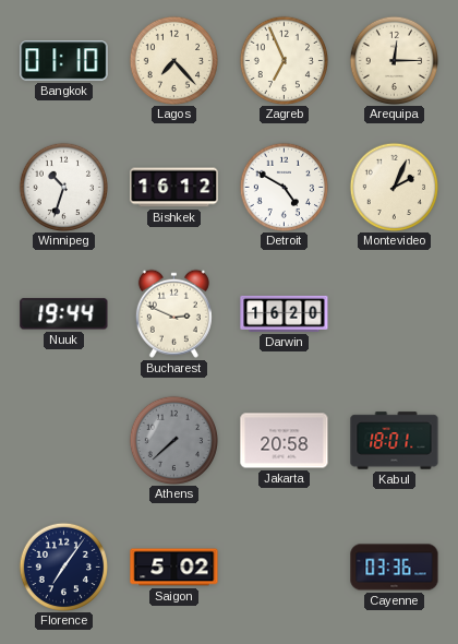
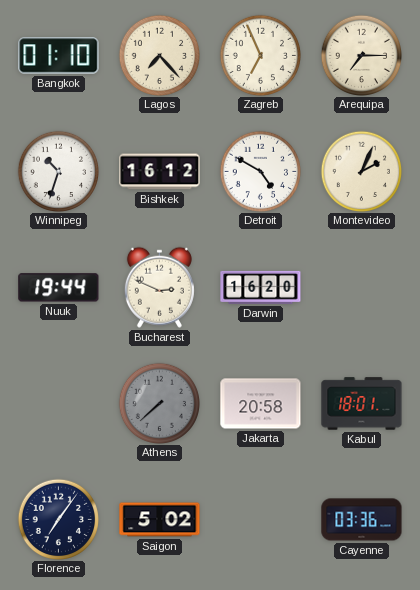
Arequipa: 12:15 -> 7:15
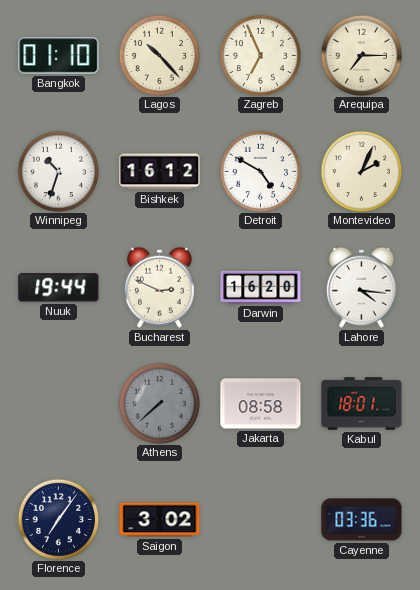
Lagos: 7:23 -> 10:23
Lahore: none -> 4:16
Jakarta: 20:58 -> 08:58
Saigon: 5:02 -> 3:02
